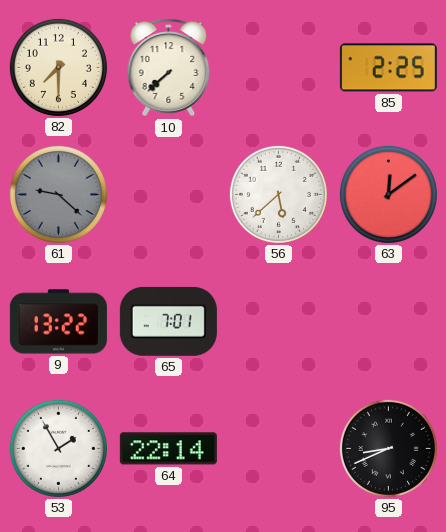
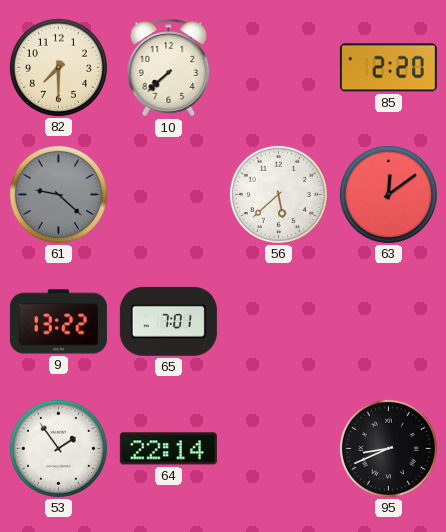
85: 2:25 -> 2:20
53: 1:55 -> 1:54
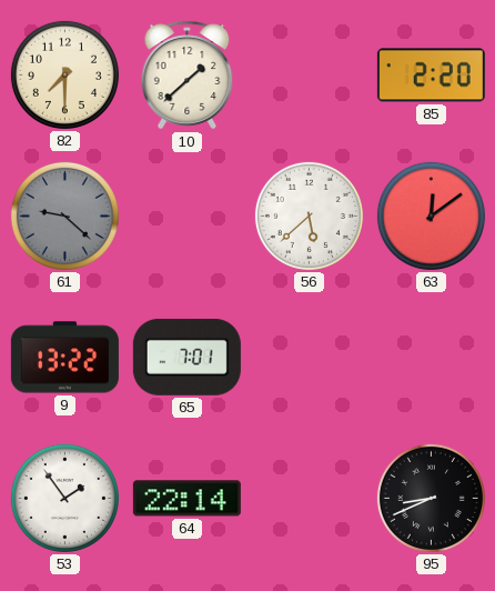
10: 7:38 -> 1:38
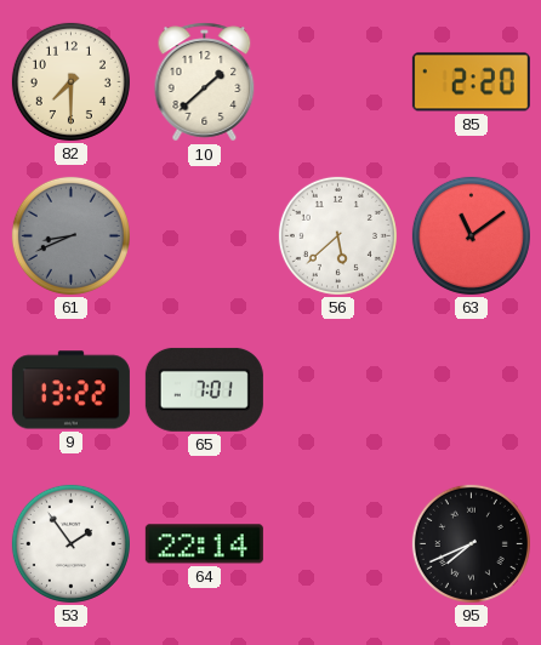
61: 9:22 -> 8:41
63: 12:09 -> 11:09
95: 8:41 -> 7:41
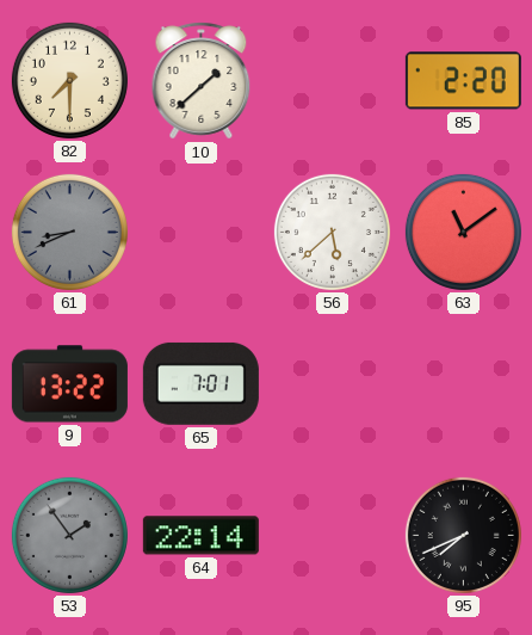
53 dial: white -> grey
